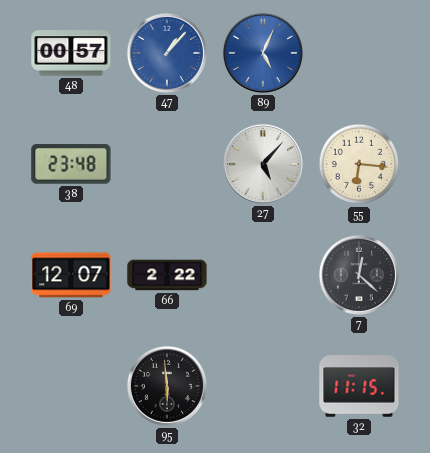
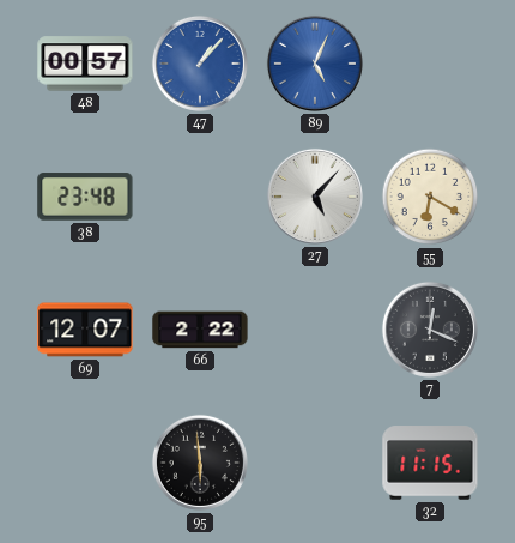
55: 6:16 -> 6:20
7: 12:22 -> 12:19
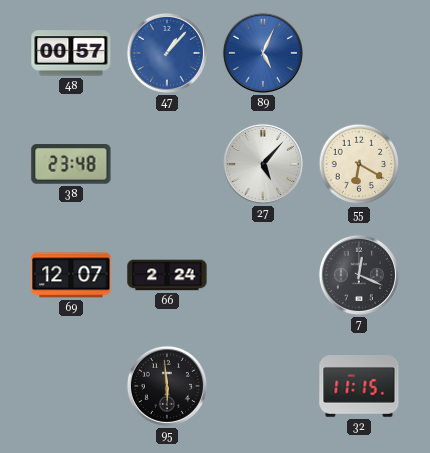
66: 2:22 -> 2:24
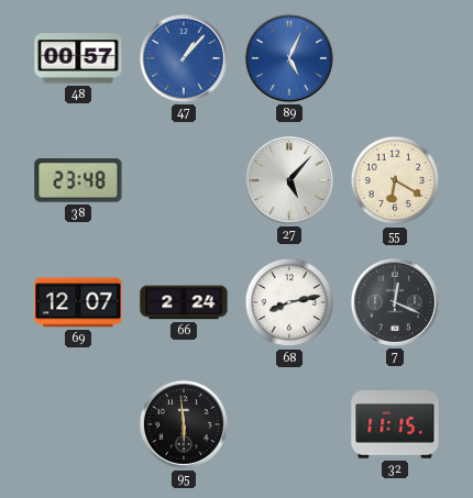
68: none -> 8:13
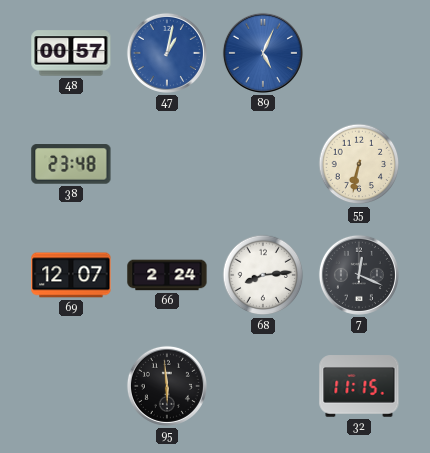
47: 1:07 -> 1:02
27: 5:07 -> none
55: 6:20 -> 6:32
68: 8:13 -> 8:14
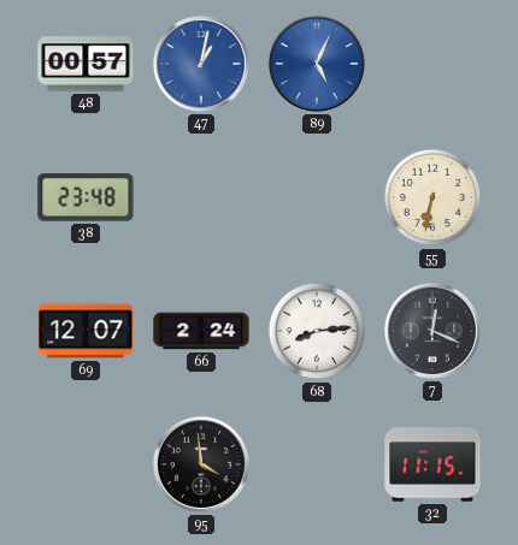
95: 5:59 -> 3:59
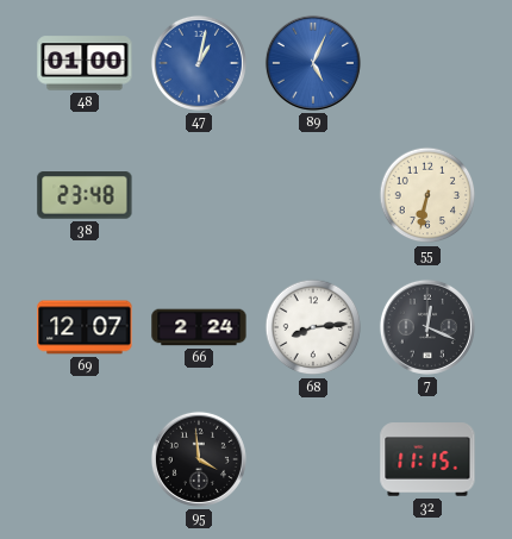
48: 00:57 -> 01:00
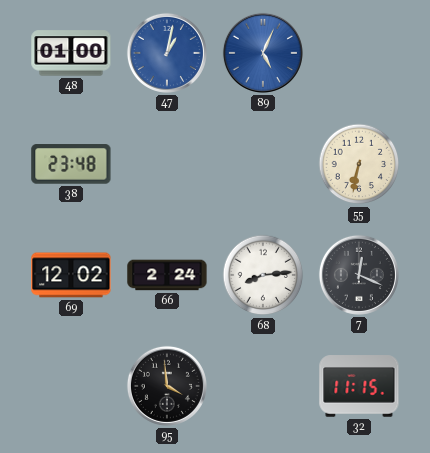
69: 12:07 -> 12:02
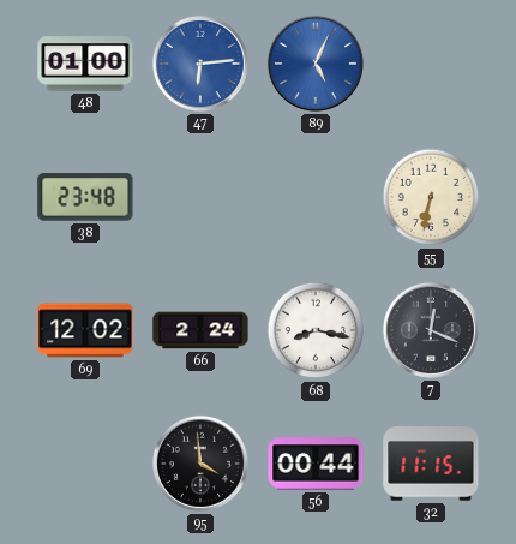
47: 1:02 -> 6:14
68: 8:14 -> 8:17
56: none -> 00:44
